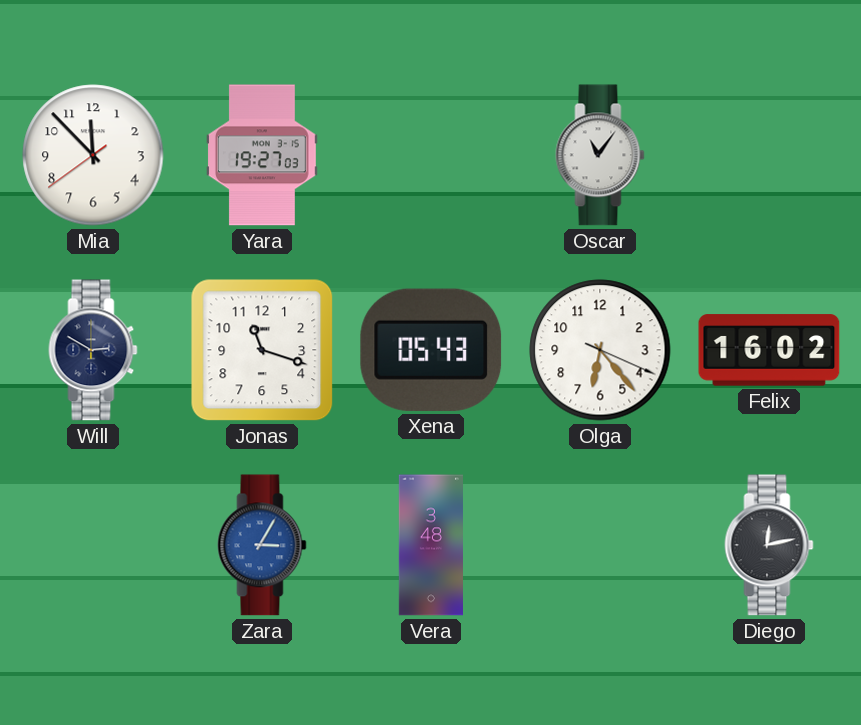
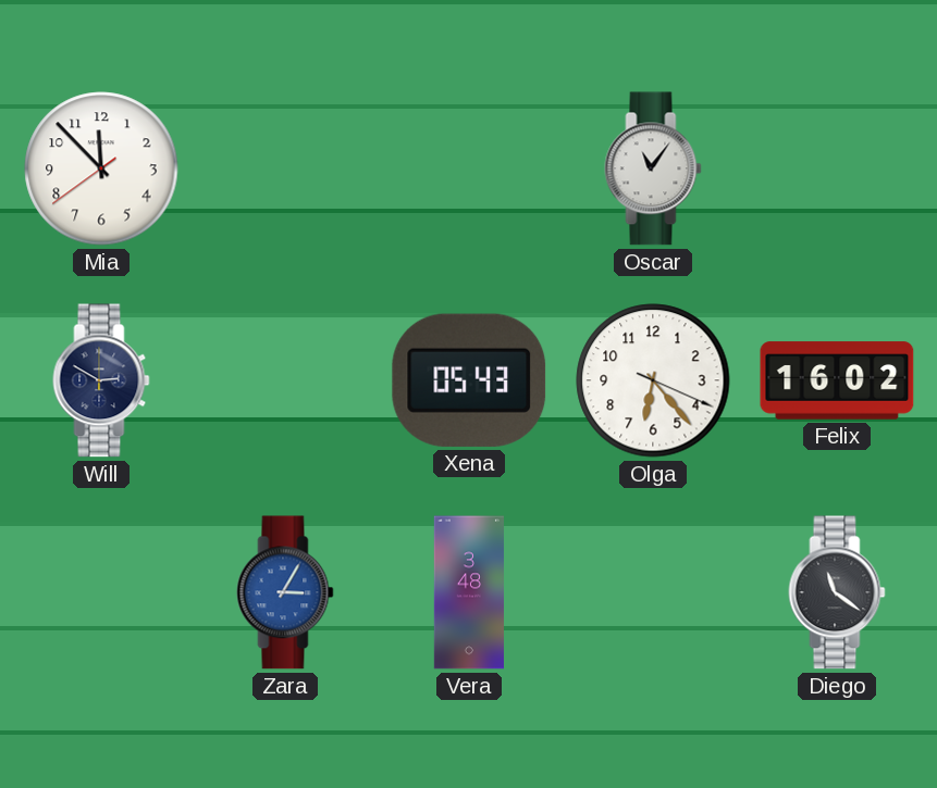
Yara: 19:27 -> none
Jonas: 11:18 -> none
Diego: 12:13 -> 11:21
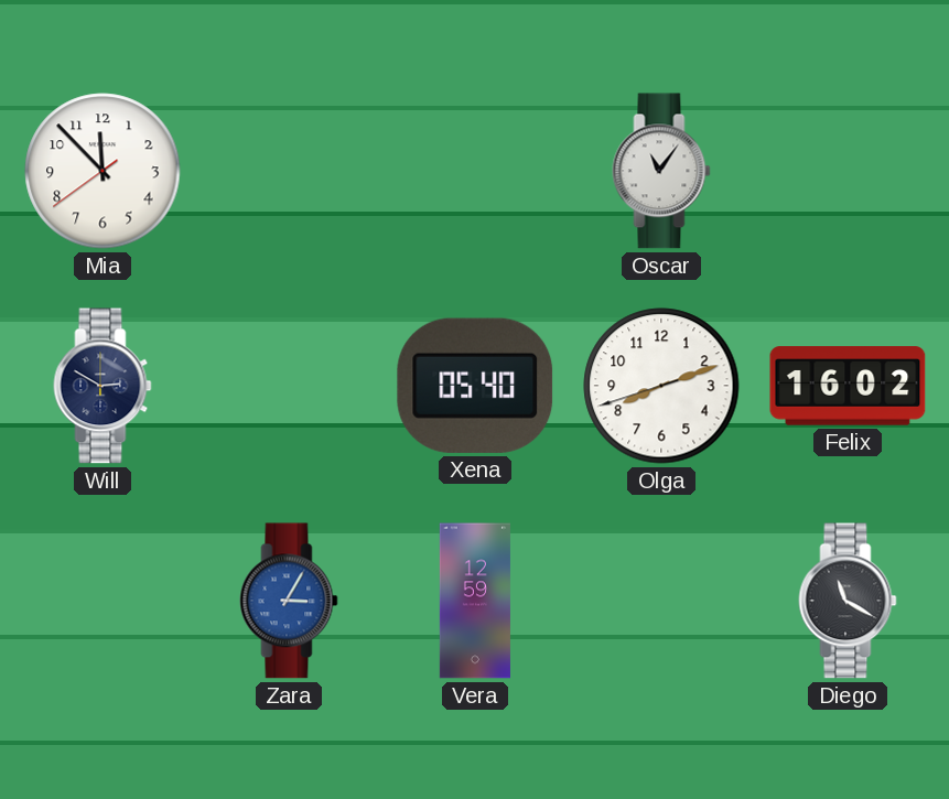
Xena: 05:43 -> 05:40
Olga: 6:23 -> 8:11
Vera: 3:48 -> 12:59
Diego: 11:21 -> 11:20
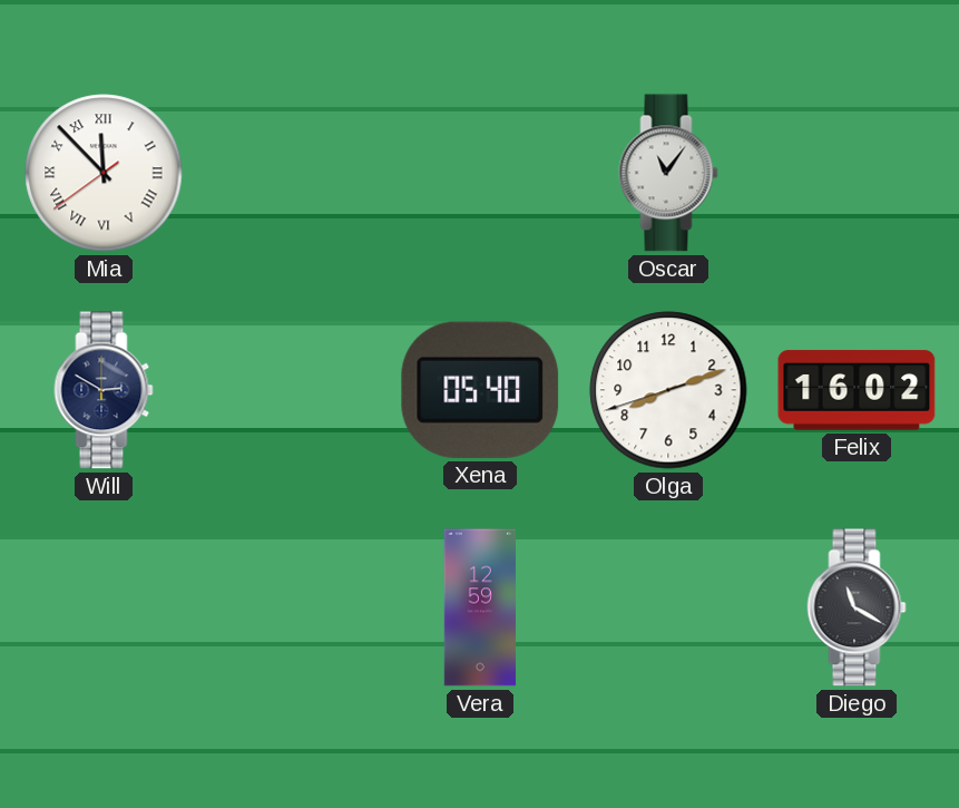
Mia numerals: Arabic -> Roman
Zara: 3:05 -> none
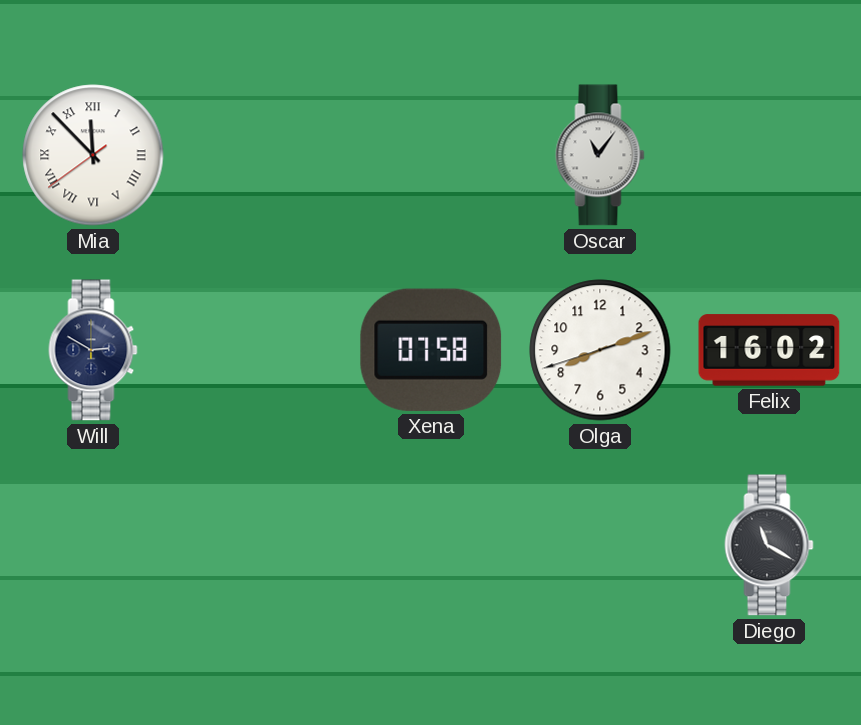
Xena: 05:40 -> 07:58
Vera: 12:59 -> none
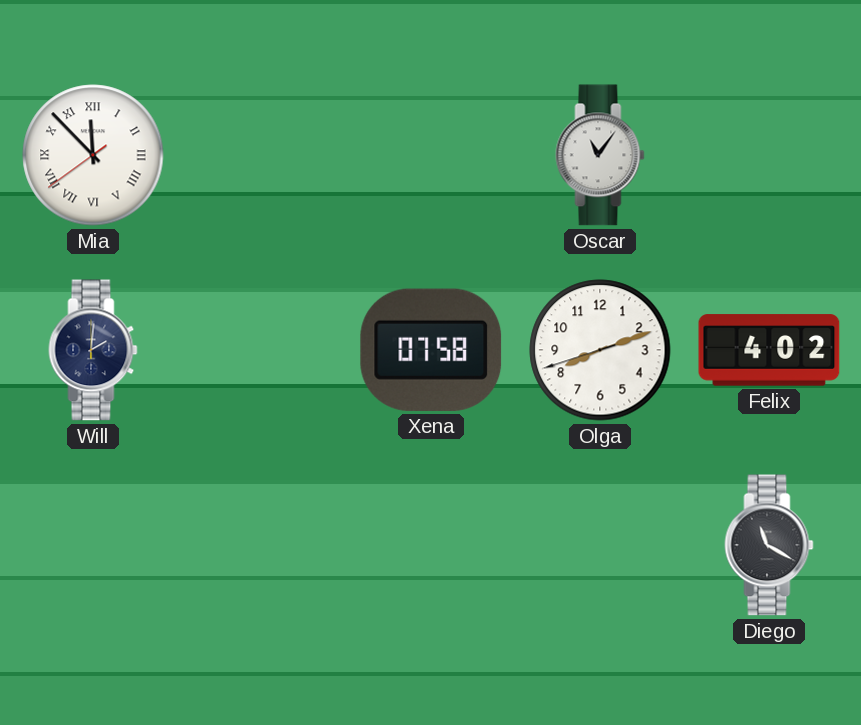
Will: 2:50 -> 2:01
Felix: 16:02 -> 4:02
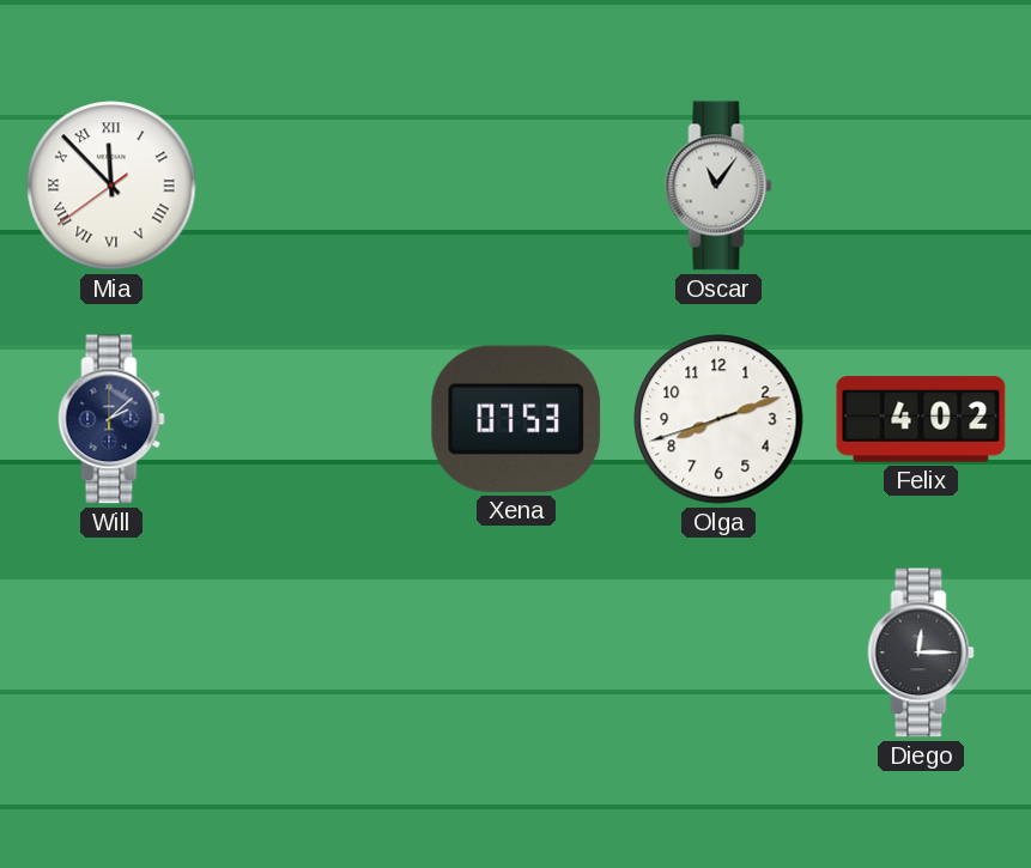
Will: 2:01 -> 2:08
Xena: 07:58 -> 07:53
Diego: 11:20 -> 12:15
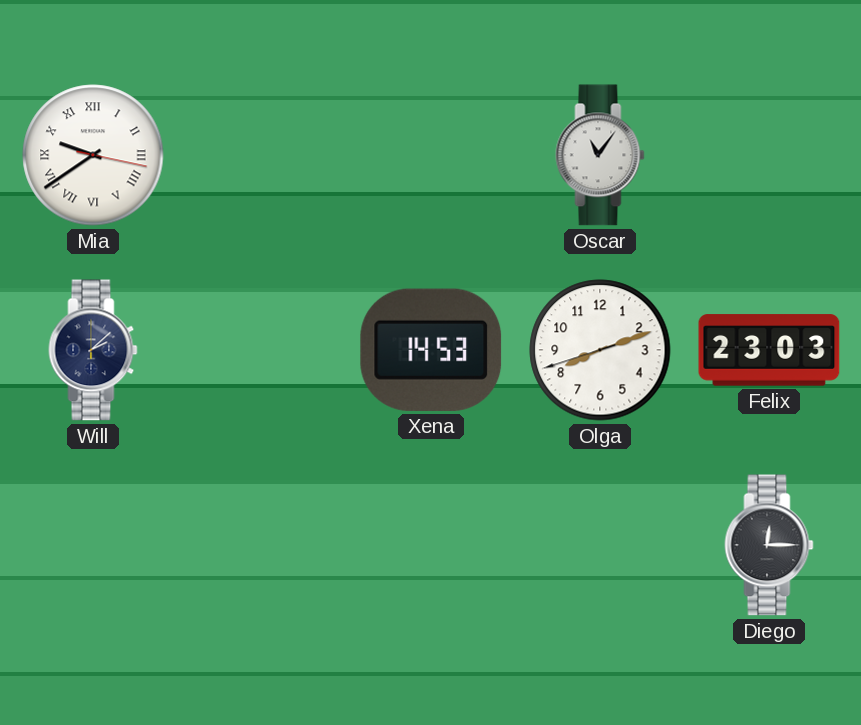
Mia: 11:52 -> 9:39
Xena: 07:53 -> 14:53
Felix: 4:02 -> 23:03
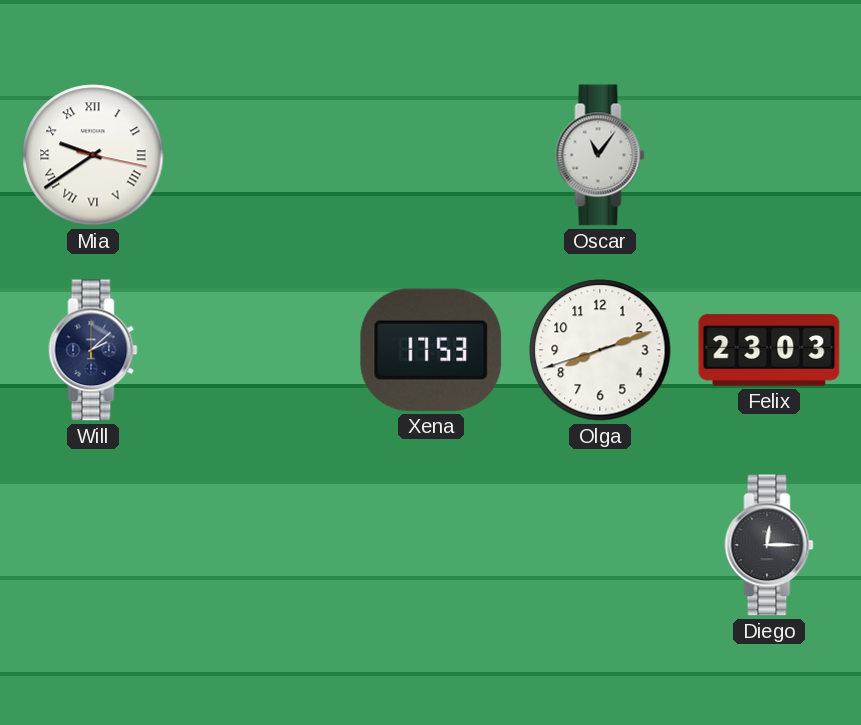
Xena: 14:53 -> 17:53
